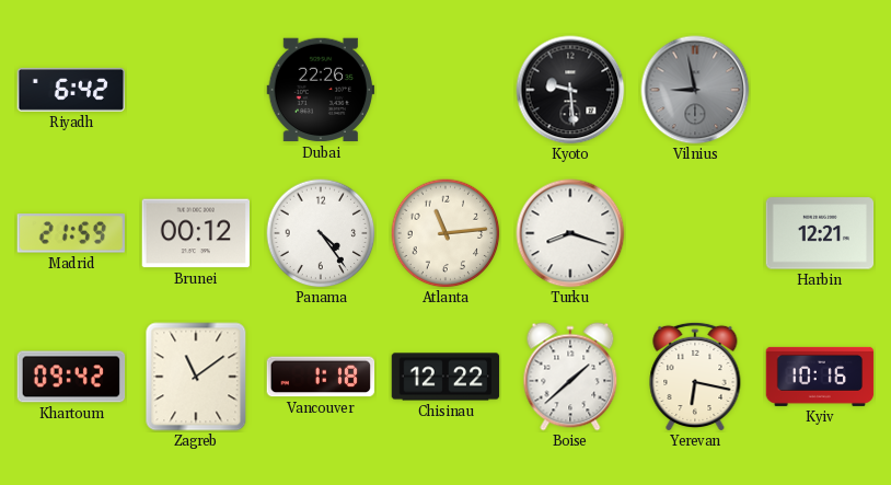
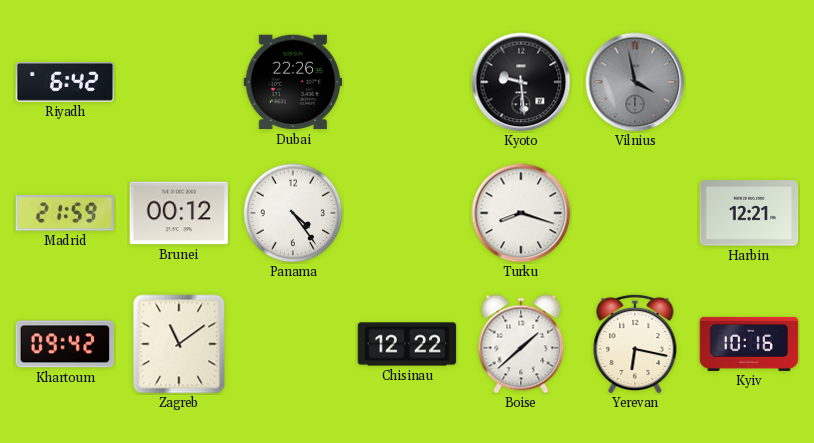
Vilnius: 8:58 -> 3:58
Atlanta: 11:14 -> none
Vancouver: 1:18 -> none
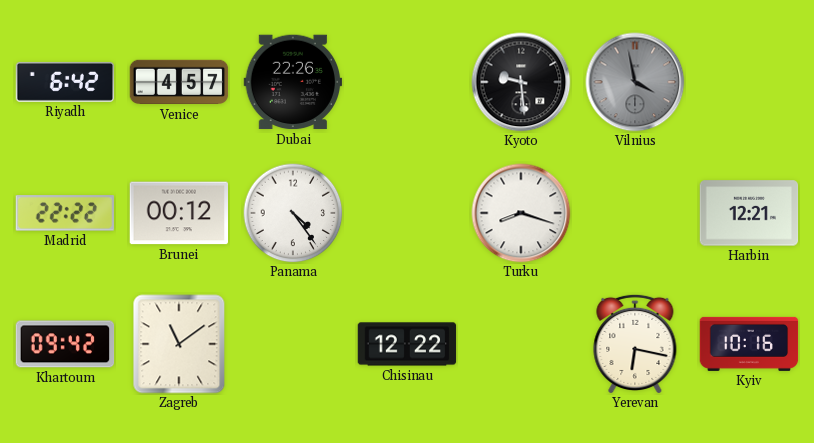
Venice: none -> 4:57
Madrid: 21:59 -> 22:22
Boise: 1:38 -> none
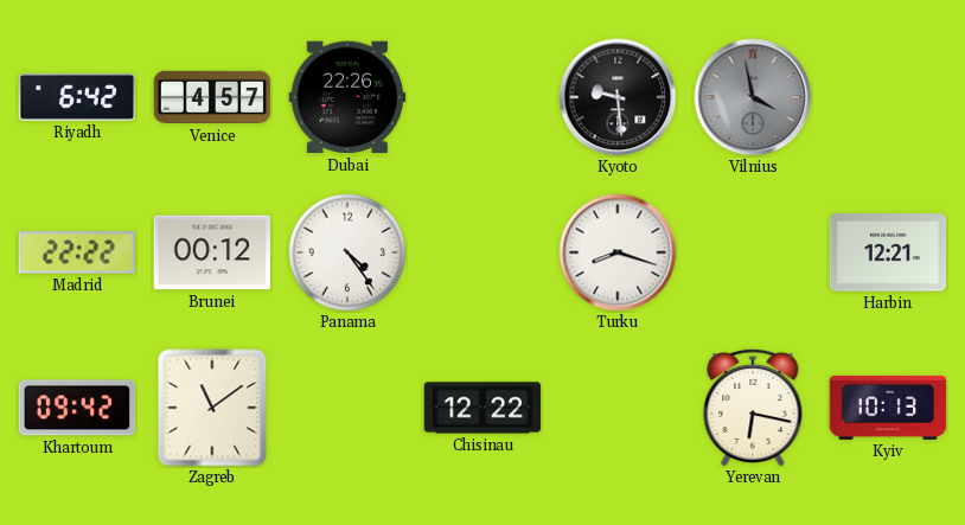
Kyiv: 10:16 -> 10:13
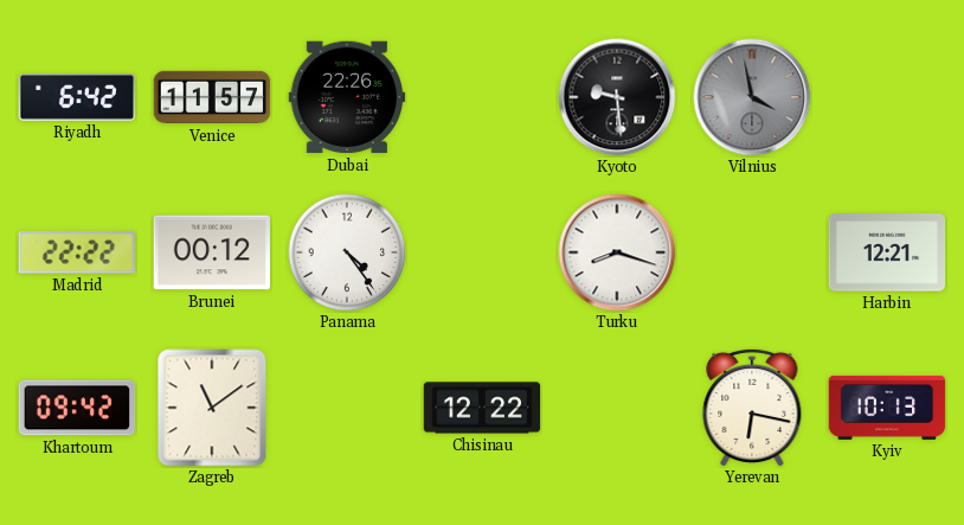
Venice: 4:57 -> 11:57
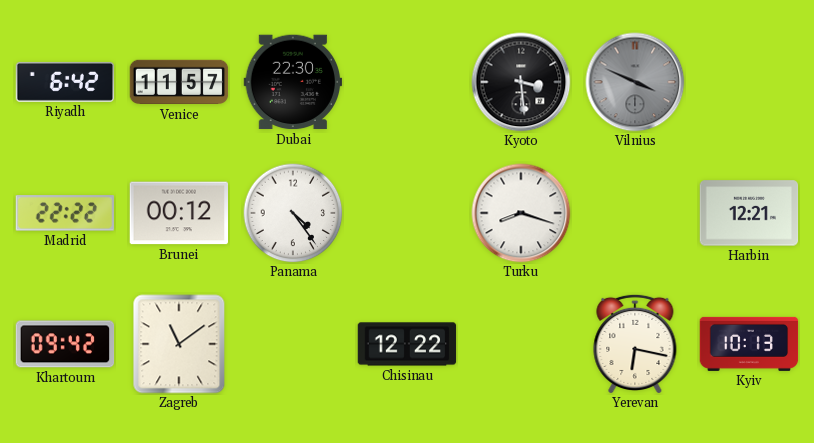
Dubai: 22:26 -> 22:30
Kyoto: 9:29 -> 3:29
Vilnius: 3:58 -> 3:49
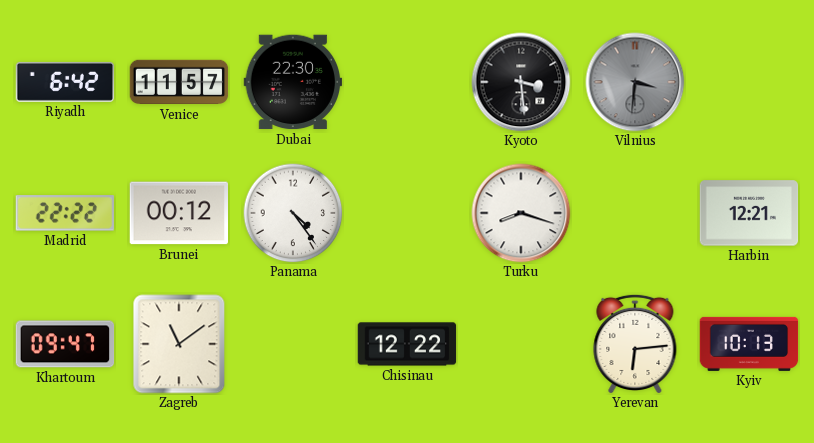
Vilnius: 3:49 -> 3:31
Khartoum: 09:42 -> 09:47
Yerevan: 6:17 -> 6:14
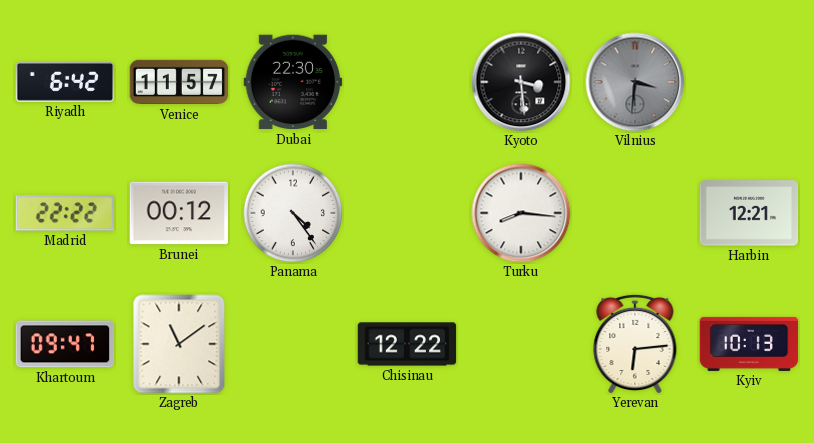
Turku: 8:18 -> 8:16
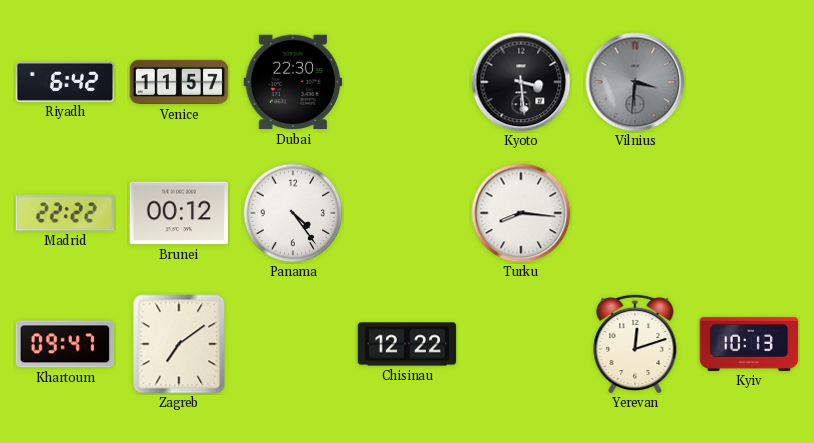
Harbin: 12:21 -> none
Zagreb: 11:09 -> 7:09
Yerevan: 6:14 -> 12:12
